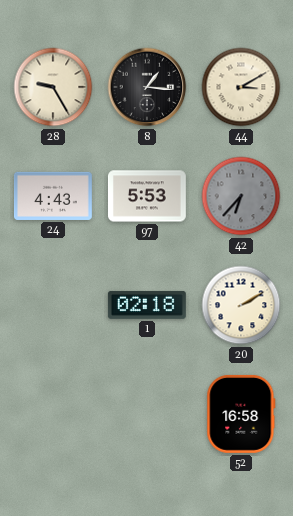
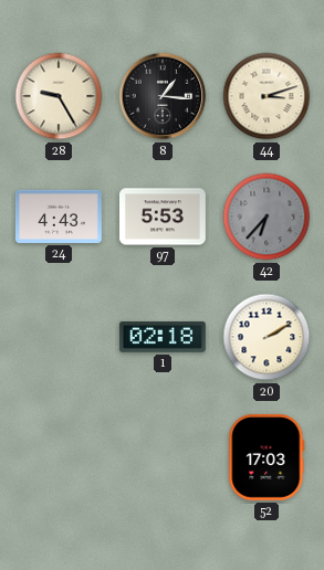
44: 3:10 -> 3:12
52: 16:58 -> 17:03
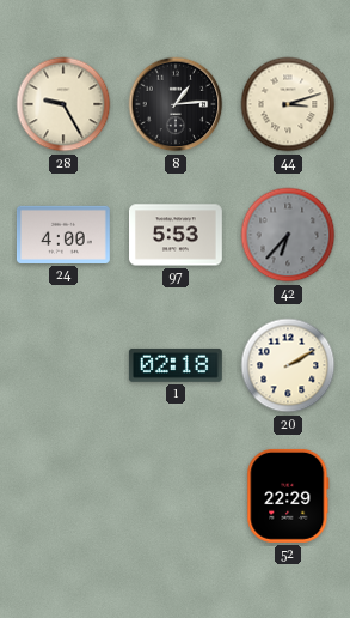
8: 1:16 -> 1:14
24: 4:43 -> 4:00
52: 17:03 -> 22:29
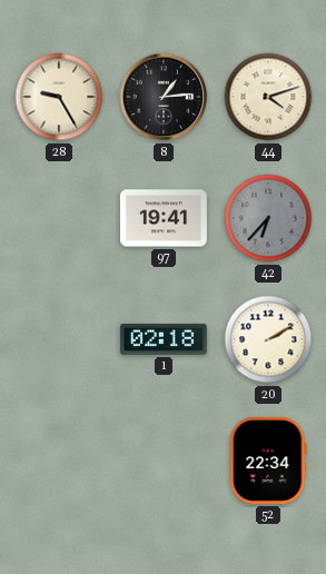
44: 3:12 -> 4:12
24: 4:00 -> none
97: 5:53 -> 19:41
52: 22:29 -> 22:34
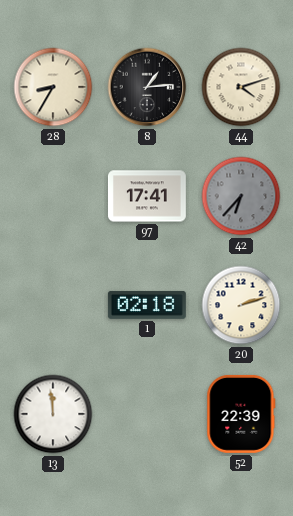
28: 9:25 -> 8:35
97: 19:41 -> 17:41
20: 2:10 -> 2:12
13: none -> 11:59
52: 22:34 -> 22:39
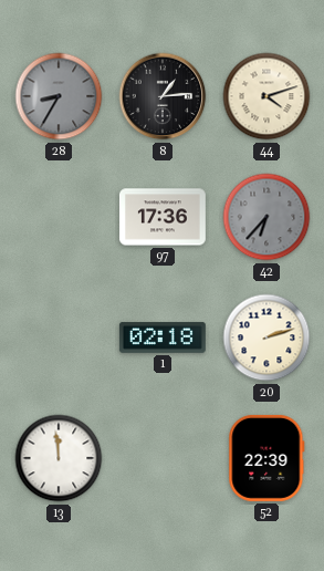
28 dial: cream -> grey
97: 17:41 -> 17:36
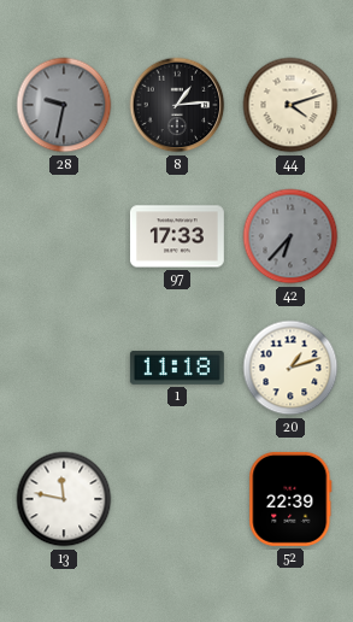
28: 8:35 -> 9:32
97: 17:36 -> 17:33
1: 02:18 -> 11:18
20: 2:12 -> 1:12
13: 11:59 -> 11:47
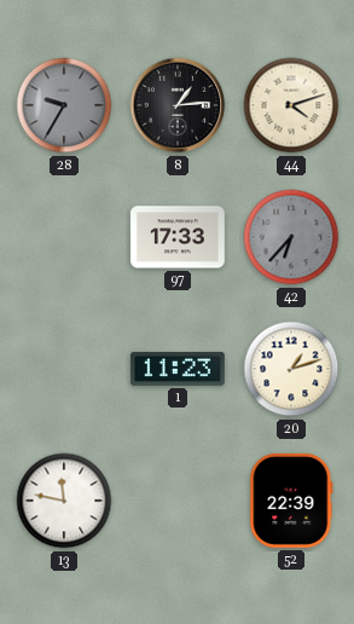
28: 9:32 -> 9:35
1: 11:18 -> 11:23
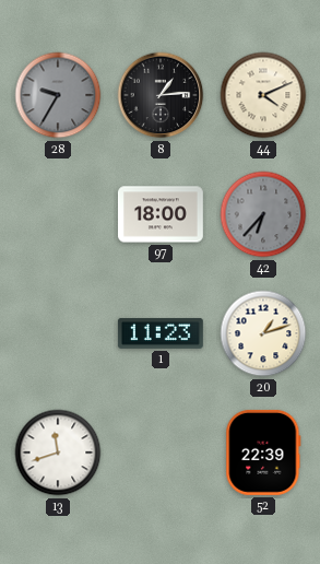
44: 4:12 -> 4:11
97: 17:33 -> 18:00
13: 11:47 -> 11:42
